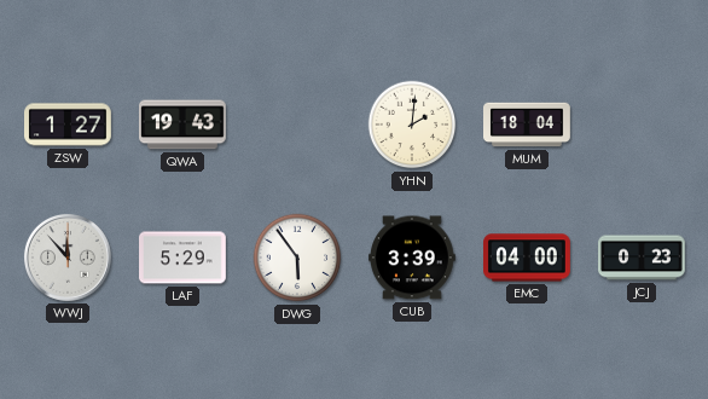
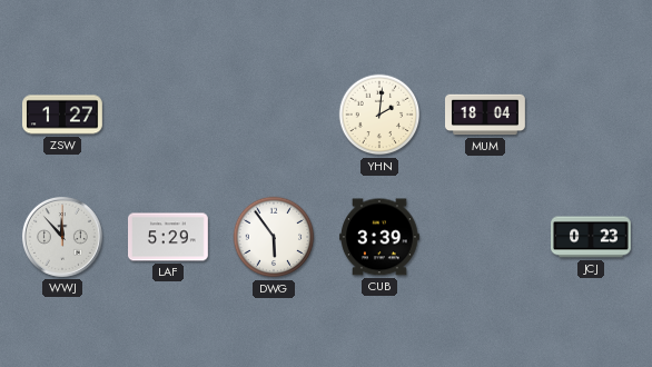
QWA: 19:43 -> none
EMC: 04:00 -> none
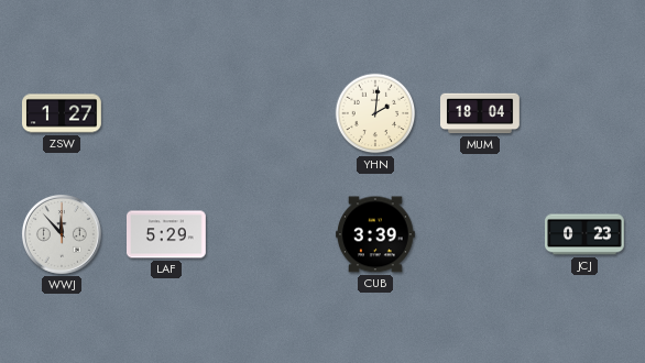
DWG: 5:54 -> none
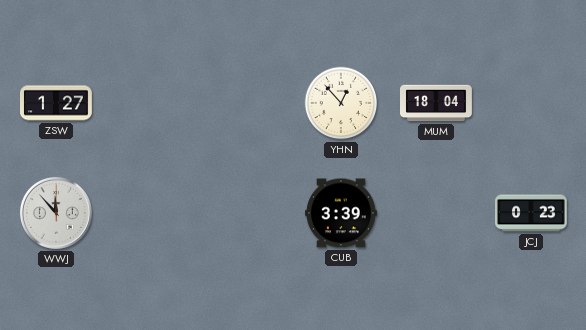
YHN: 2:01 -> 12:53
LAF: 5:29 -> none
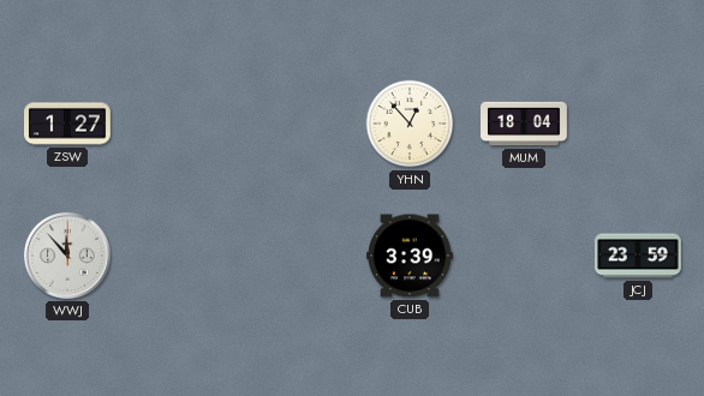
JCJ: 0:23 -> 23:59
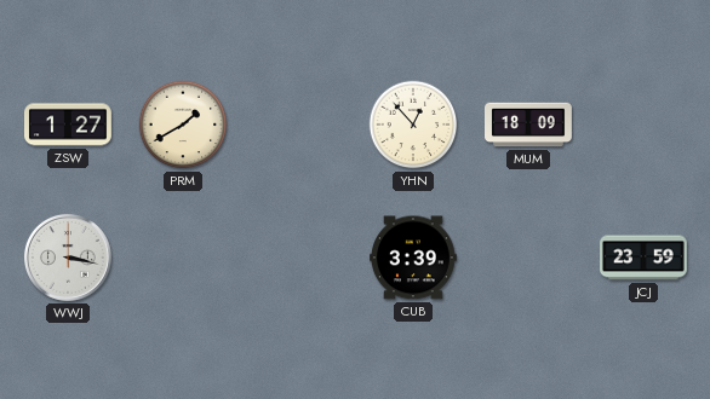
PRM: none -> 1:40
MUM: 18:04 -> 18:09
WWJ: 11:53 -> 3:17
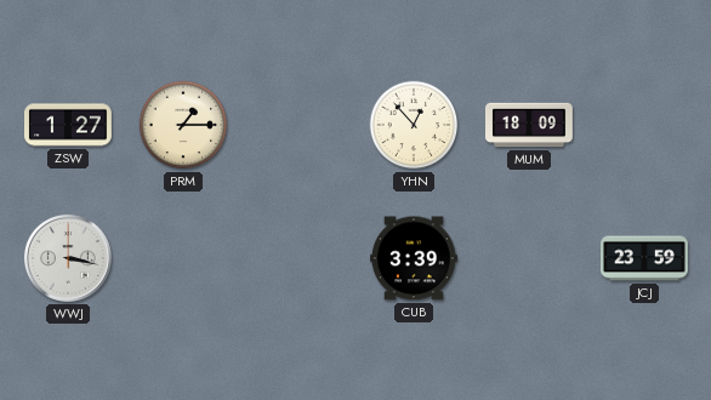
PRM: 1:40 -> 1:15
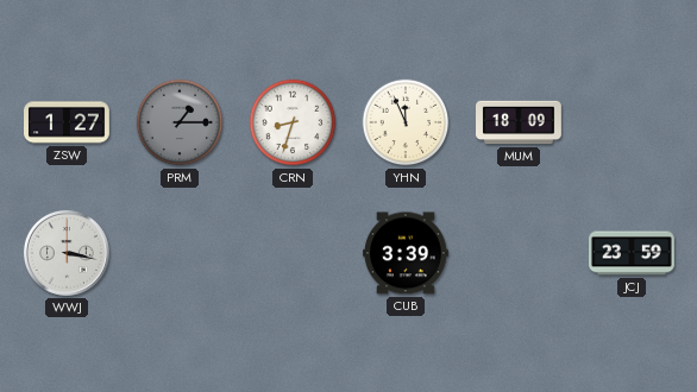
PRM dial: cream -> grey
CRN: none -> 8:33
YHN: 12:53 -> 11:56
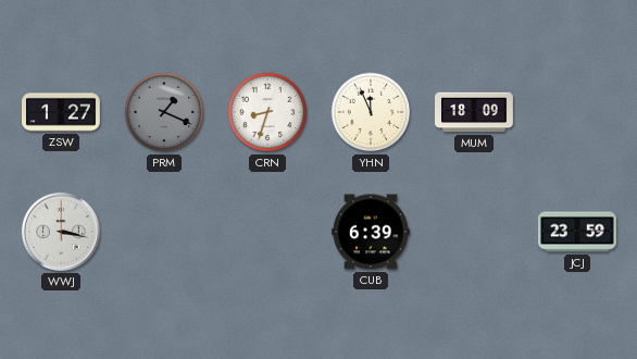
PRM: 1:15 -> 1:19
CUB: 3:39 -> 6:39
